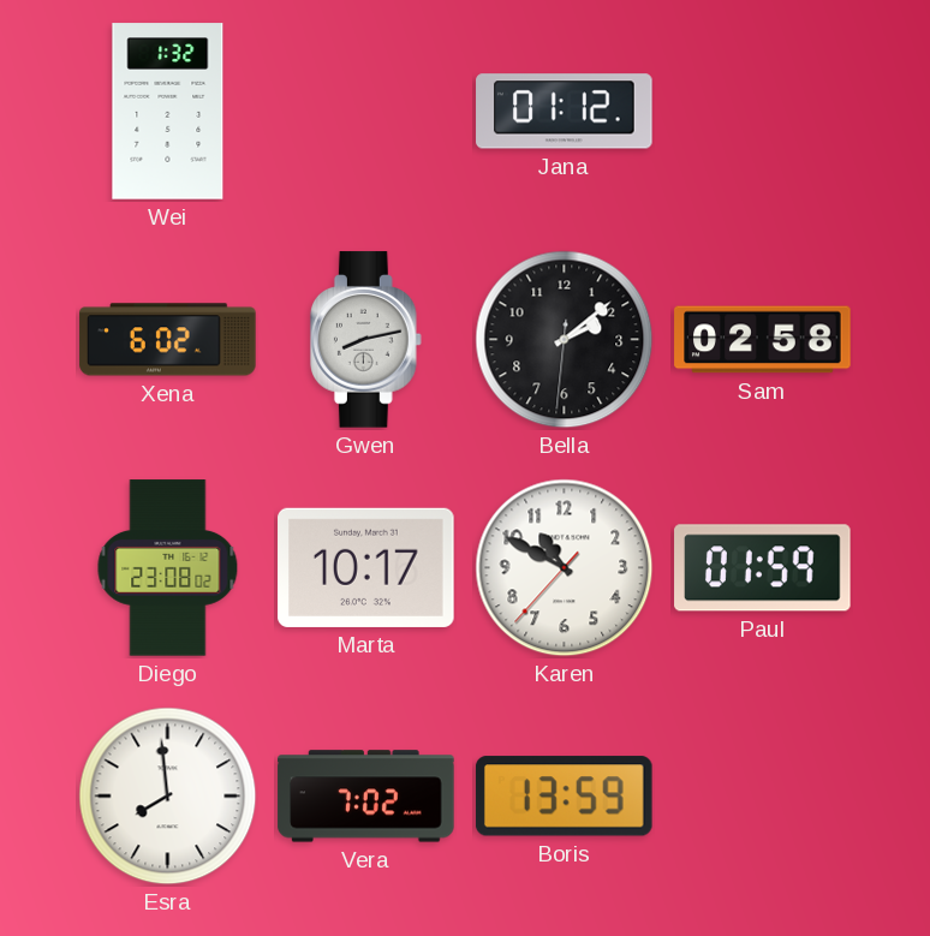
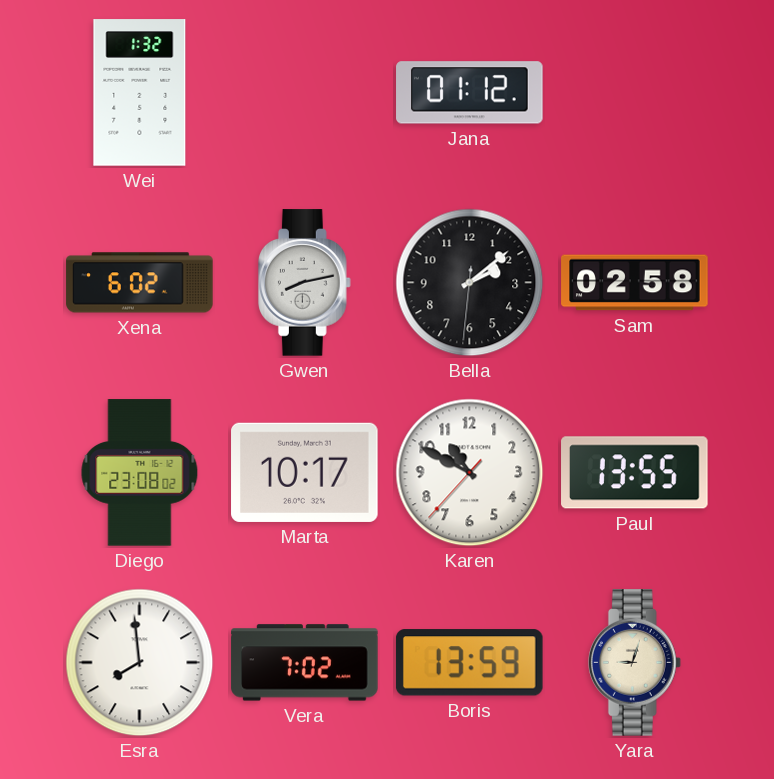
Paul: 01:59 -> 13:55
Yara: none -> 9:03
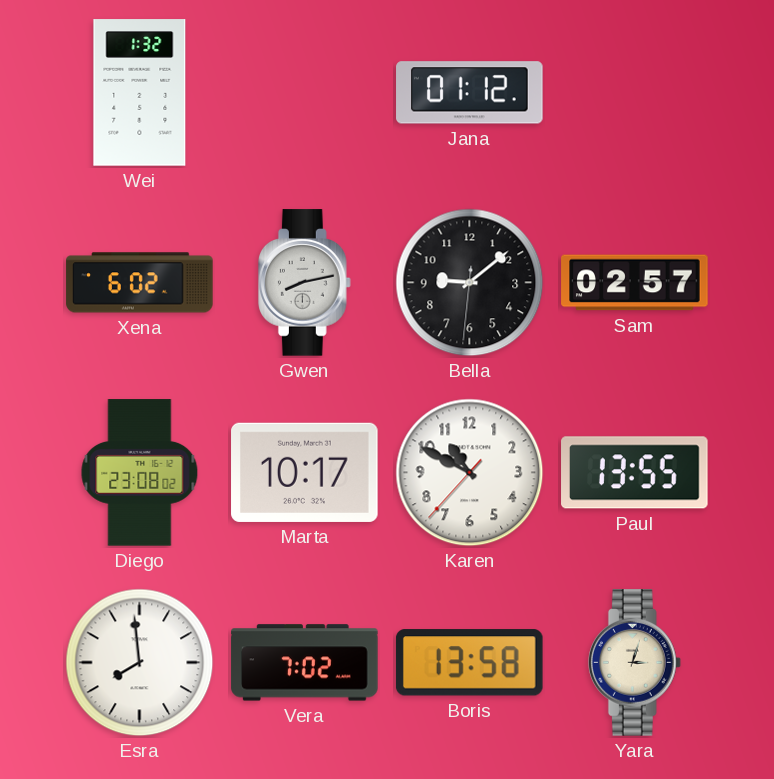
Bella: 2:08 -> 9:08
Sam: 02:58 -> 02:57
Boris: 13:59 -> 13:58
Yara: 9:03 -> 3:03
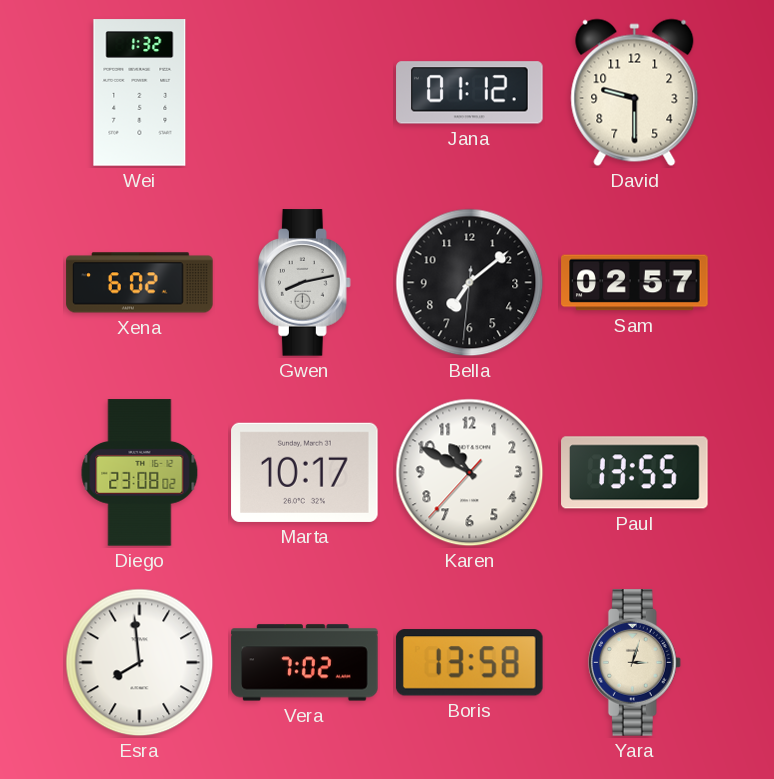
David: none -> 9:30
Bella: 9:08 -> 7:08
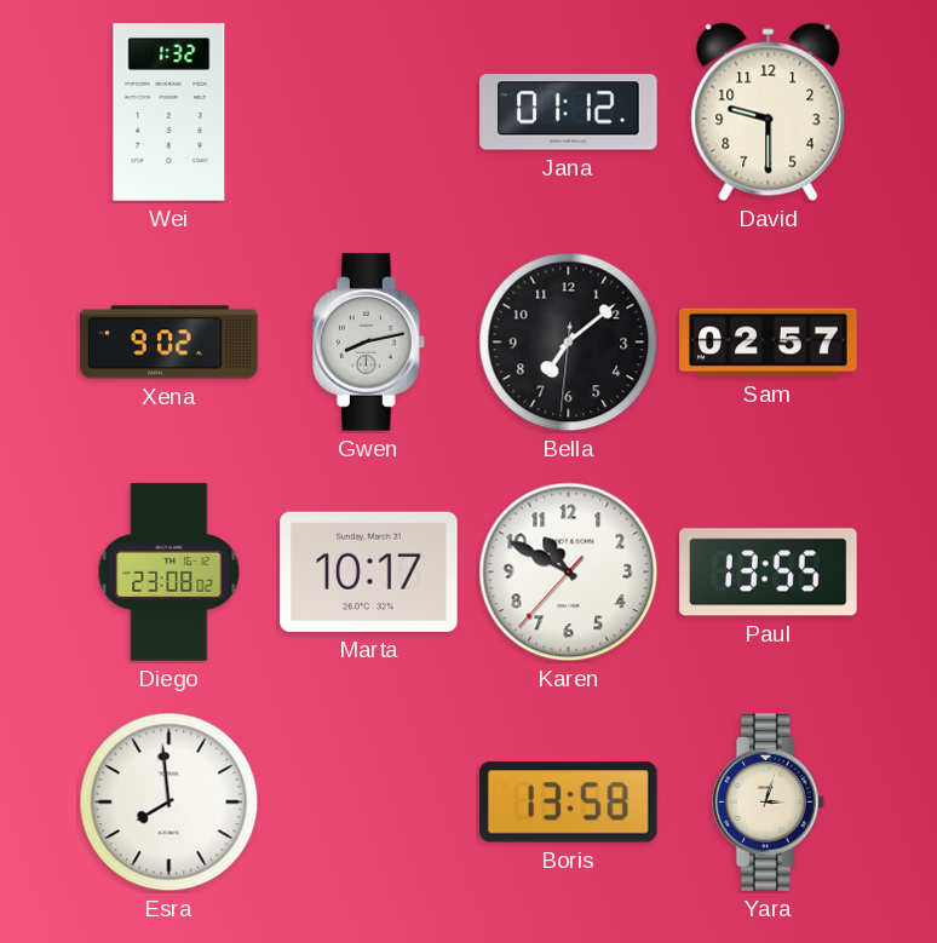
Xena: 6:02 -> 9:02
Vera: 7:02 -> none
